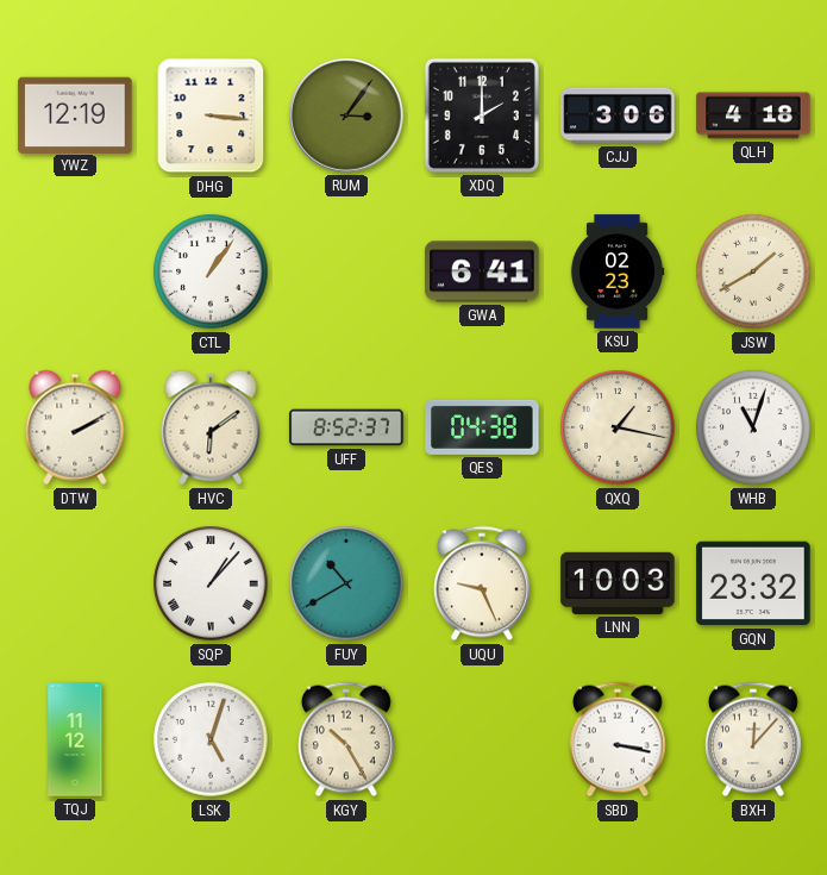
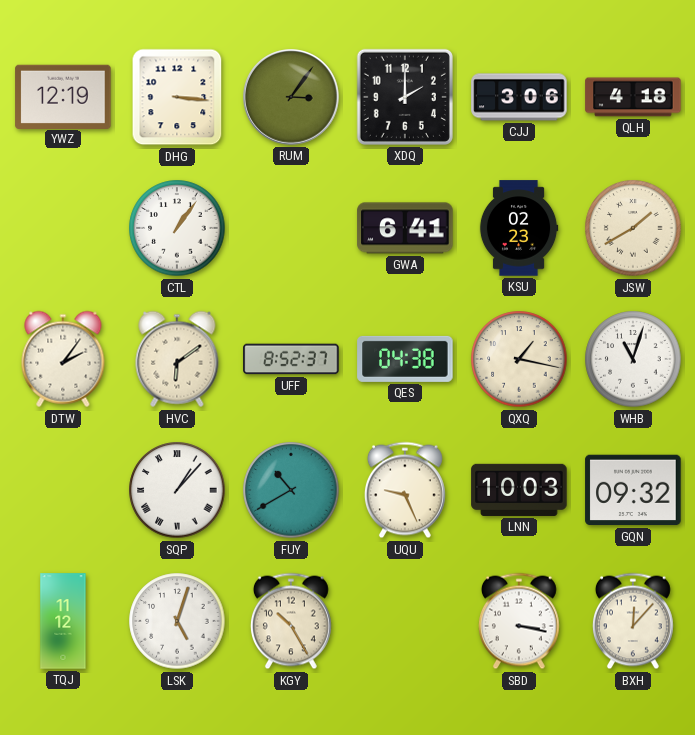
DTW: 2:10 -> 2:06
GQN: 23:32 -> 09:32
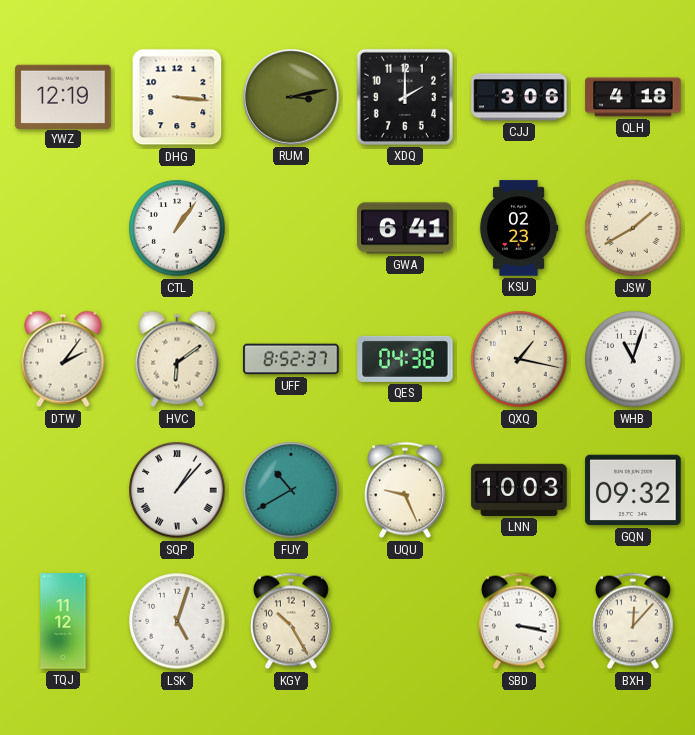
RUM: 3:06 -> 3:13
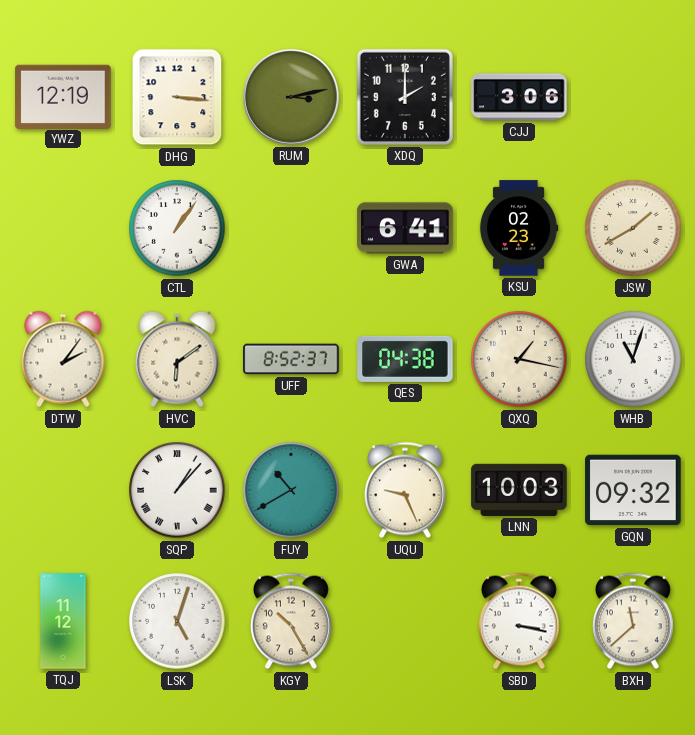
QLH: 4:18 -> none
BXH: 12:07 -> 11:38
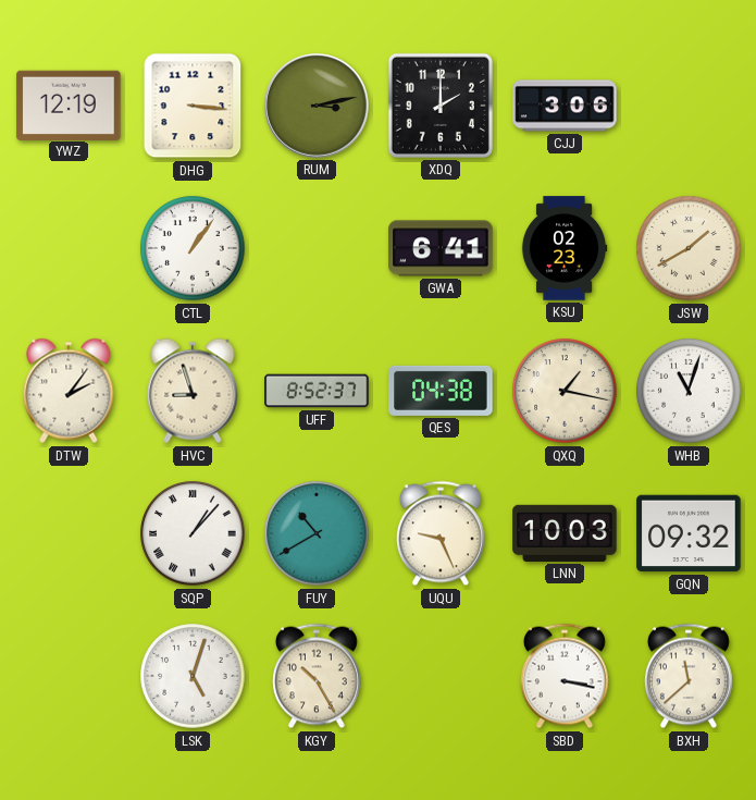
HVC: 6:09 -> 8:57
TQJ: 11:12 -> none
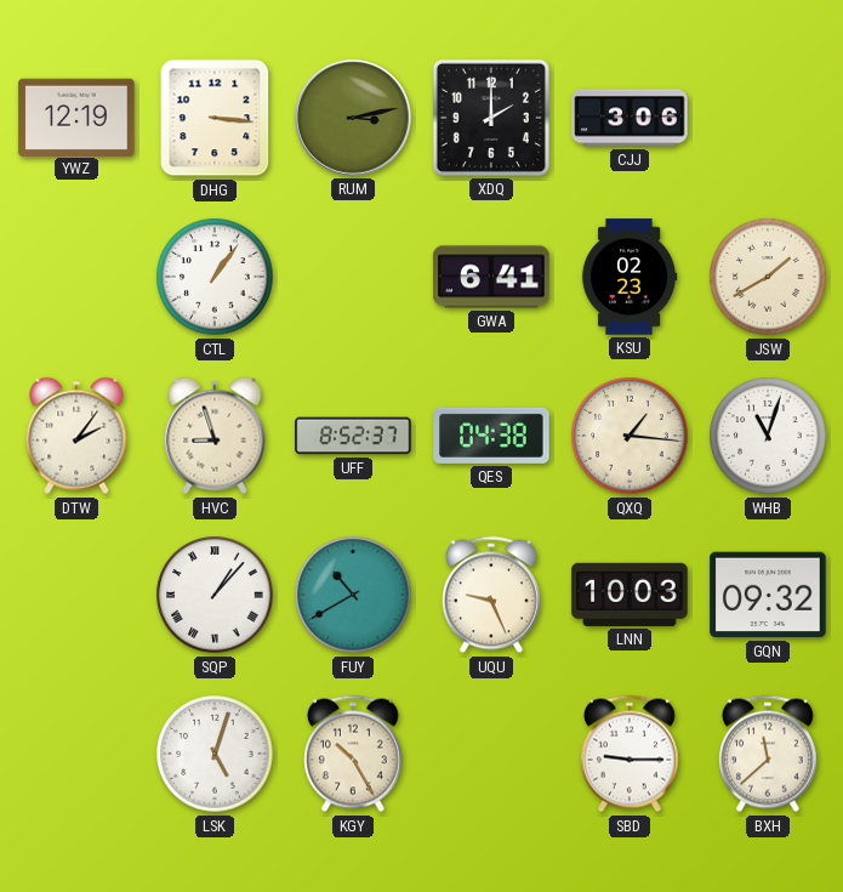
QXQ: 1:17 -> 1:16
SBD: 3:17 -> 9:15
